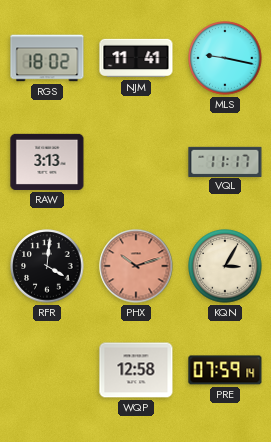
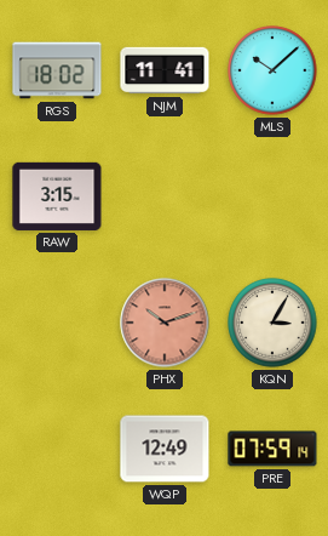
MLS: 9:17 -> 10:08
RAW: 3:13 -> 3:15
VQL: 11:17 -> none
RFR: 4:01 -> none
WQP: 12:58 -> 12:49
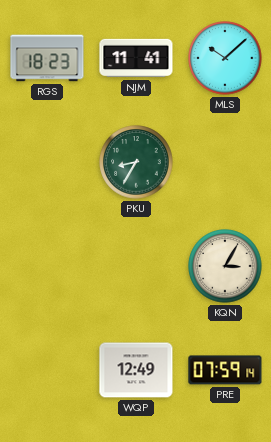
RGS: 18:02 -> 18:23
RAW: 3:15 -> none
PKU: none -> 8:35
PHX: 10:12 -> none
